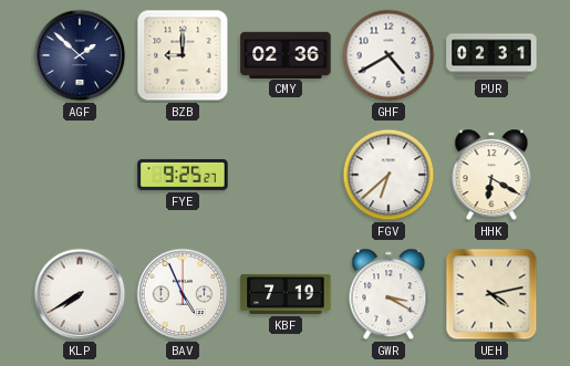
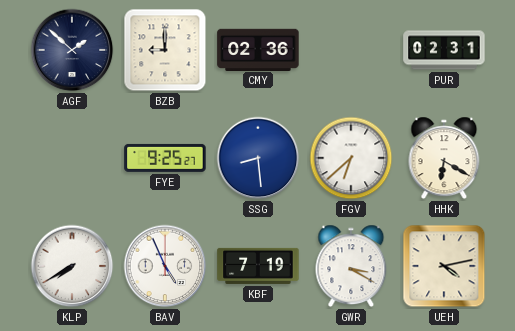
GHF: 4:40 -> none
SSG: none -> 8:29
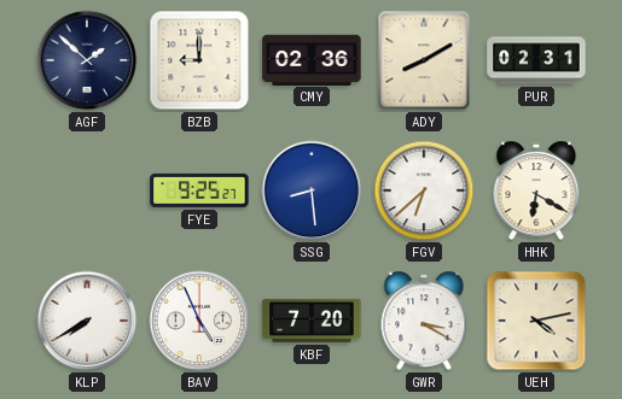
ADY: none -> 8:10
KBF: 7:19 -> 7:20
